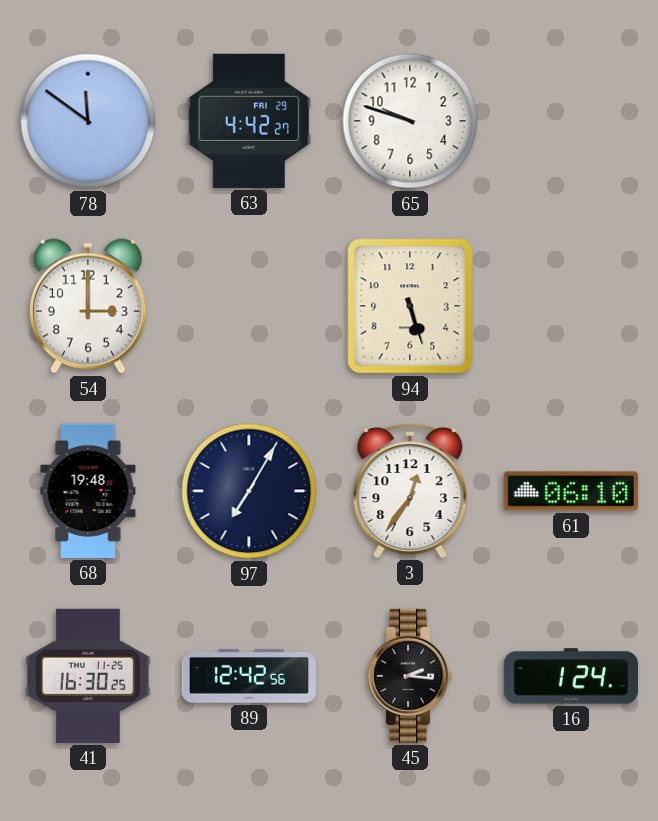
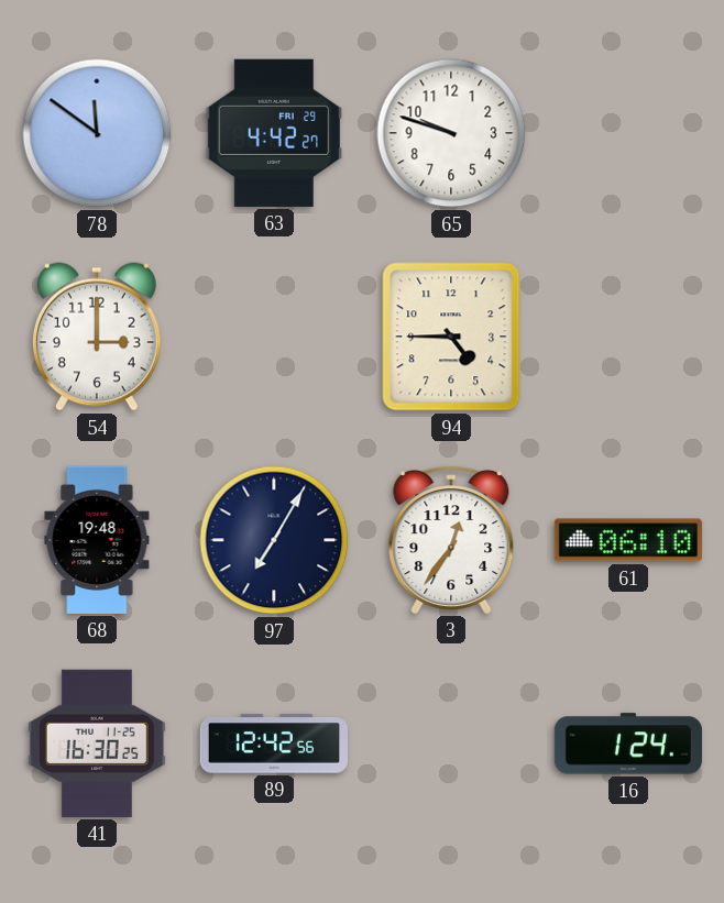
94: 5:27 -> 4:45
45: 2:16 -> none
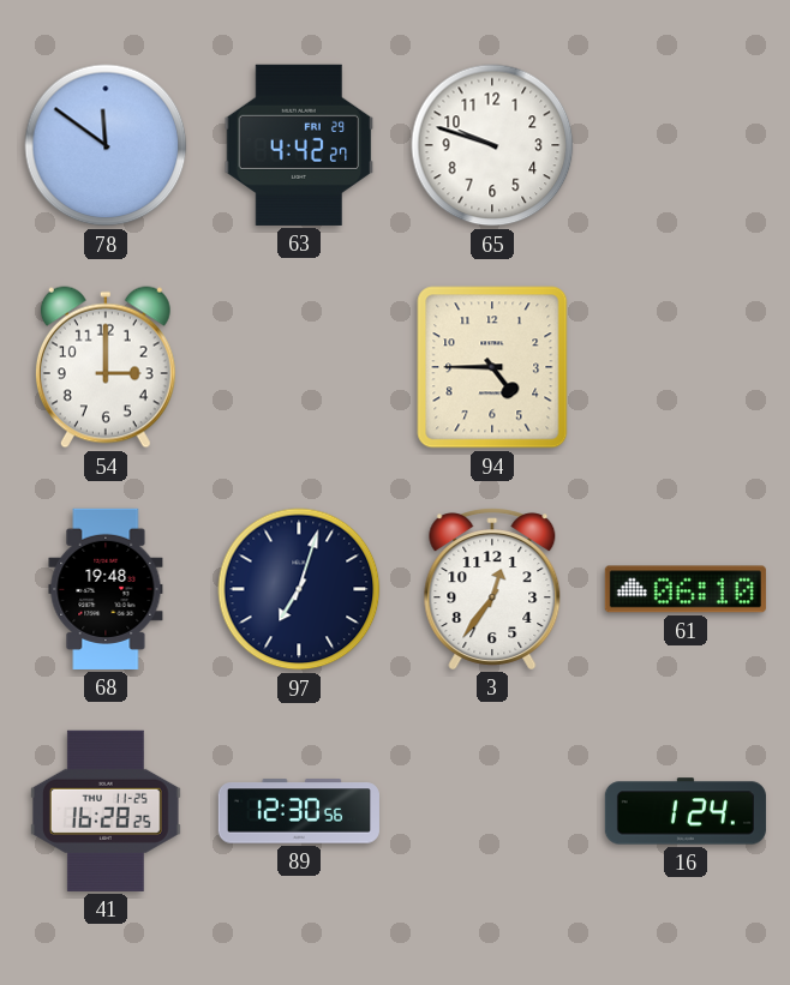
97: 7:05 -> 7:03
41: 16:30 -> 16:28
89: 12:42 -> 12:30
